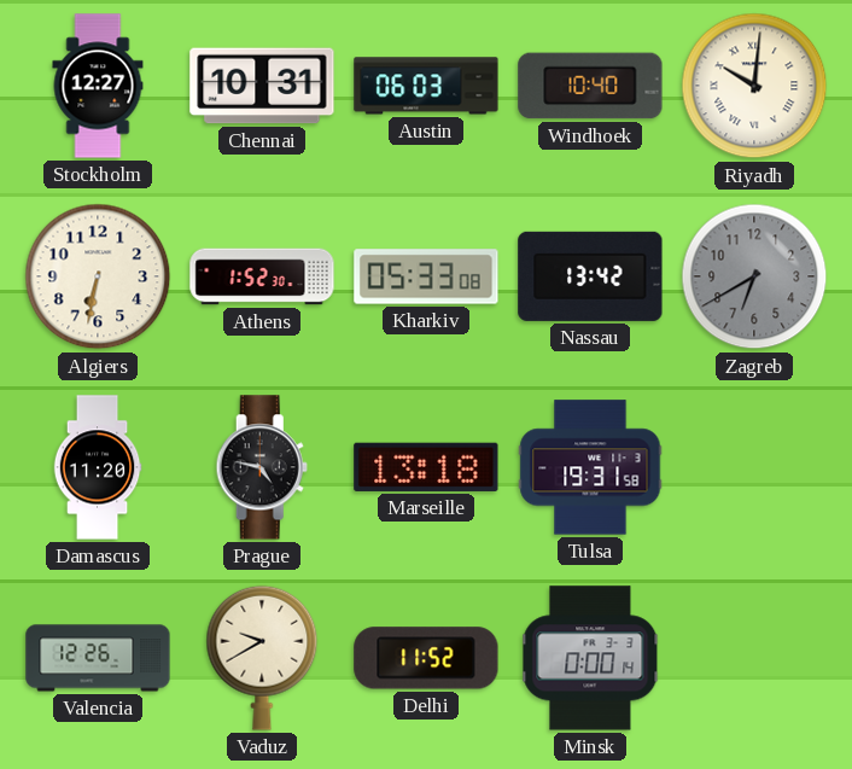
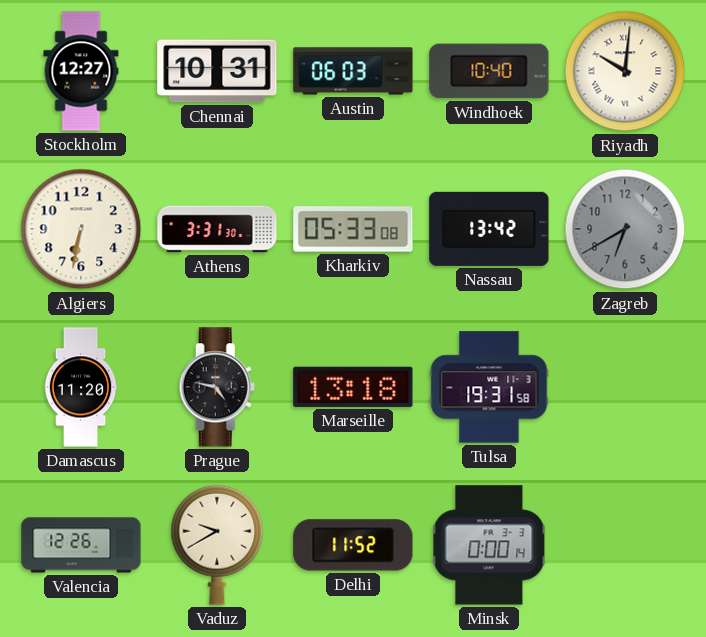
Athens: 1:52 -> 3:31
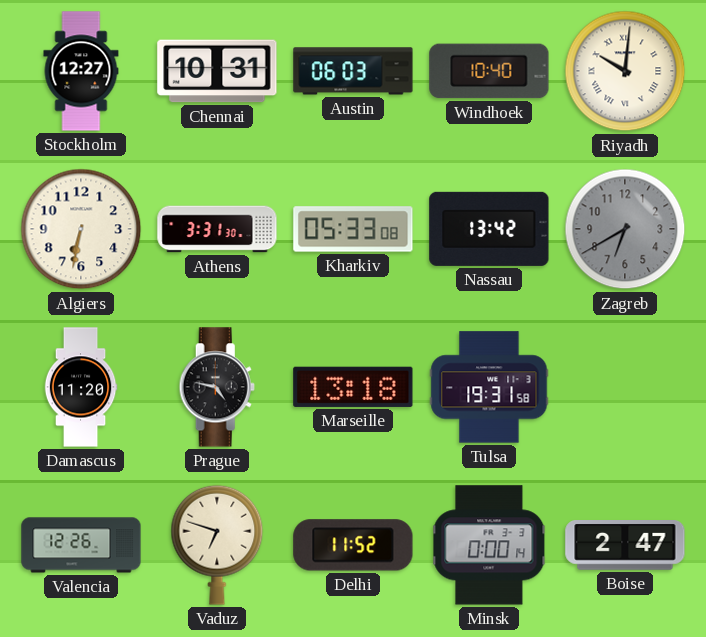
Vaduz: 9:40 -> 6:48
Boise: none -> 2:47
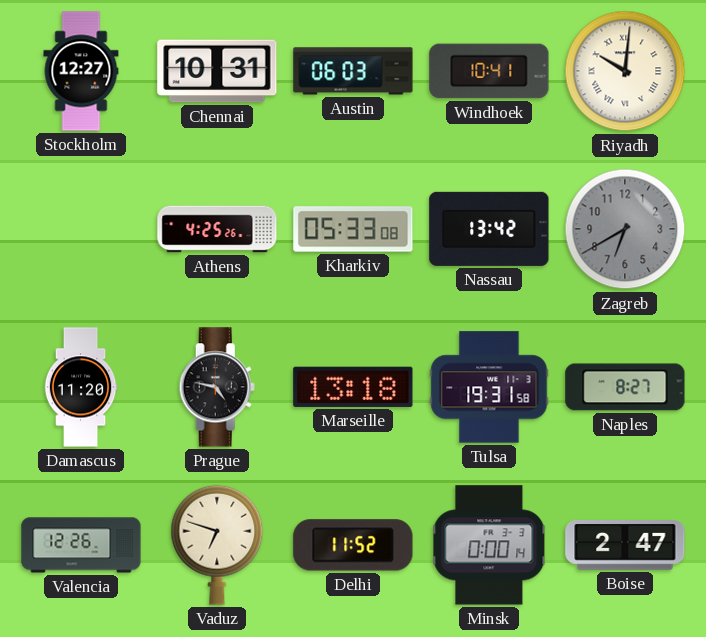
Windhoek: 10:40 -> 10:41
Algiers: 6:32 -> none
Athens: 3:31 -> 4:25
Naples: none -> 8:27
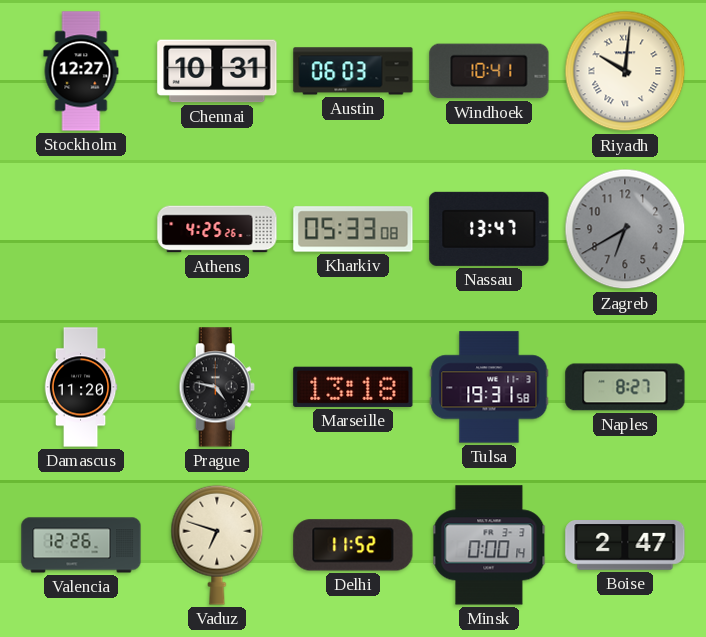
Nassau: 13:42 -> 13:47
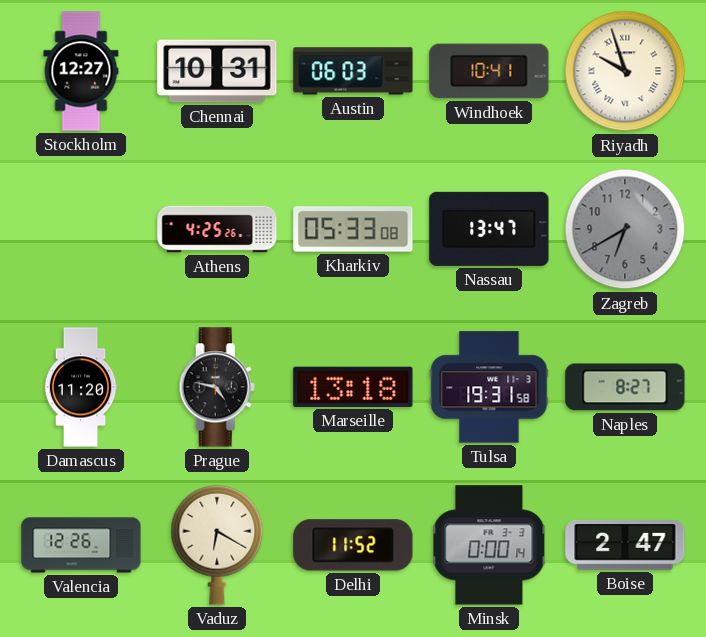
Riyadh: 10:01 -> 9:57
Vaduz: 6:48 -> 6:20
